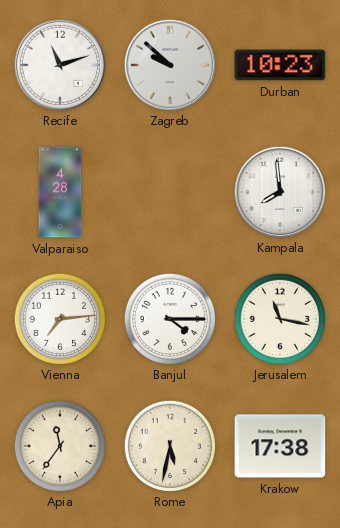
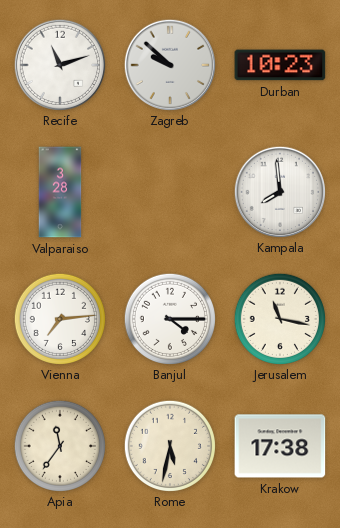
Valparaiso: 4:28 -> 3:28
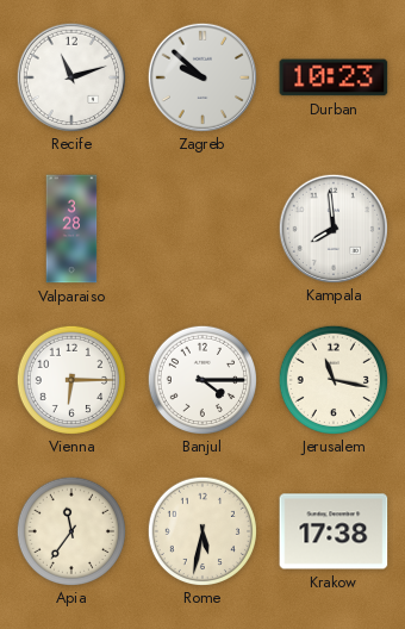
Vienna: 7:14 -> 6:15
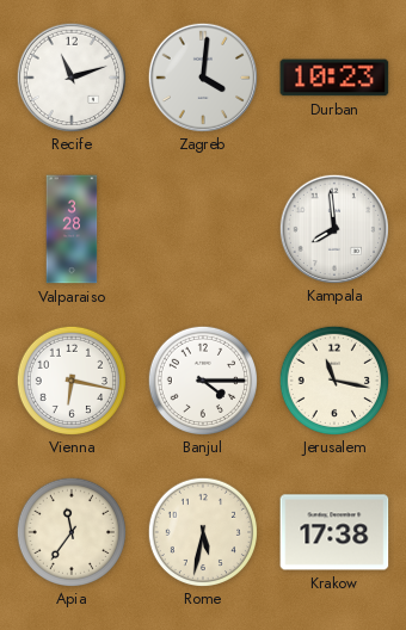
Zagreb: 9:52 -> 4:01
Vienna: 6:15 -> 6:17
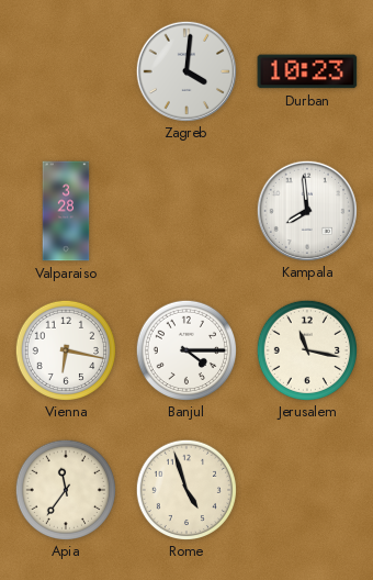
Recife: 11:12 -> none
Rome: 5:32 -> 4:57
Krakow: 17:38 -> none
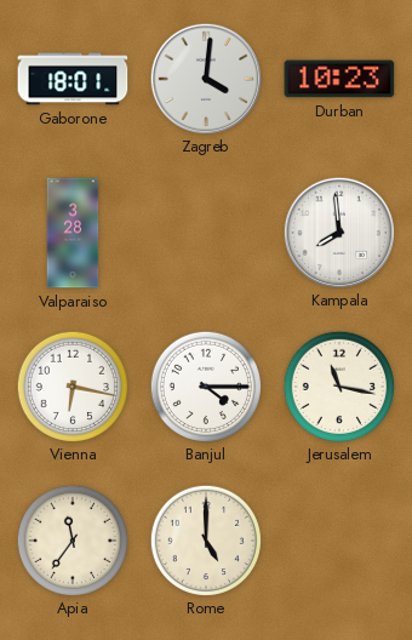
Gaborone: none -> 18:01
Rome: 4:57 -> 5:00
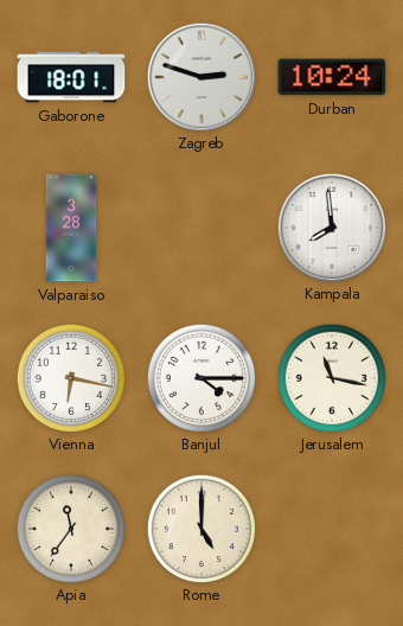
Zagreb: 4:01 -> 2:48
Durban: 10:23 -> 10:24
